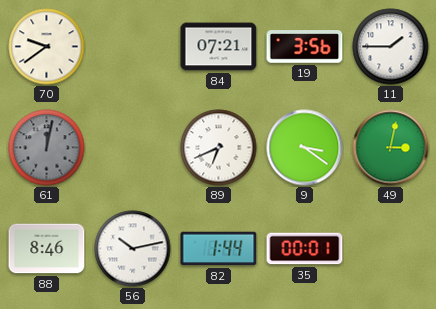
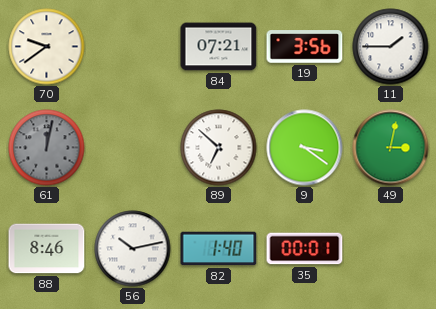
89: 6:41 -> 6:52
82: 1:44 -> 1:40
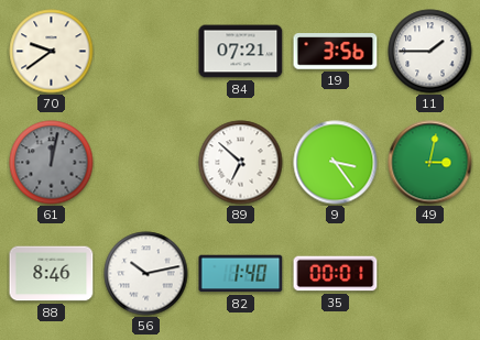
9: 3:21 -> 3:24
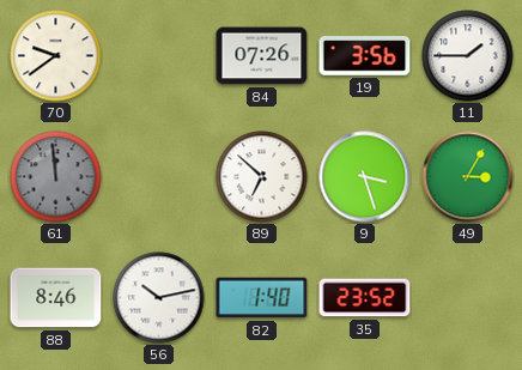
84: 07:21 -> 07:26
61: 12:02 -> 11:59
9: 3:24 -> 3:27
49: 3:02 -> 3:05
35: 00:01 -> 23:52
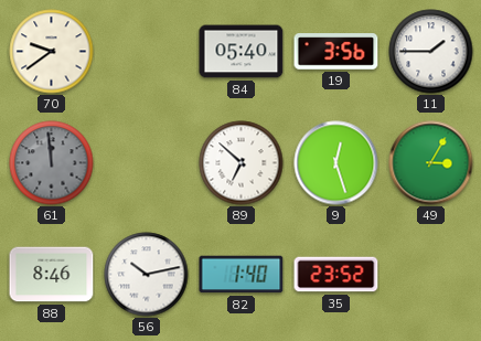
84: 07:26 -> 05:40
9: 3:27 -> 12:27
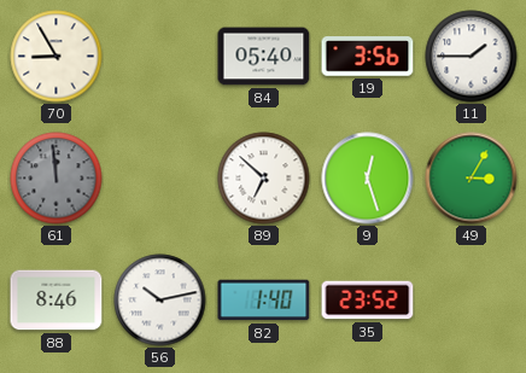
70: 9:39 -> 8:55
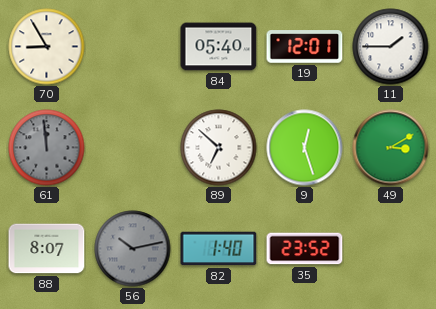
19: 3:56 -> 12:01
49: 3:05 -> 3:10
88: 8:46 -> 8:07
56 dial: white -> grey
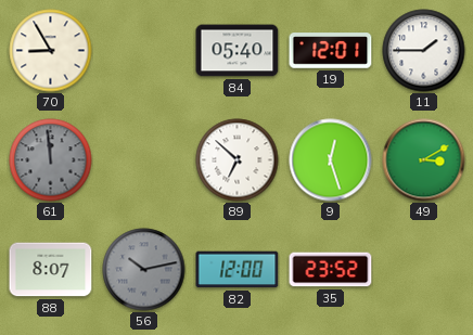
82: 1:40 -> 12:00
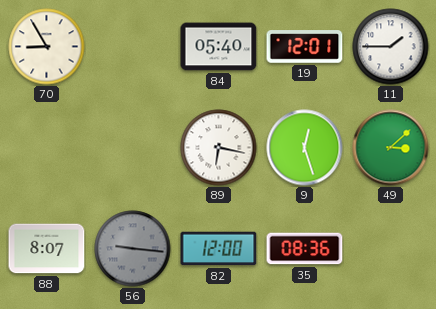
61: 11:59 -> none
89: 6:52 -> 6:17
49: 3:10 -> 3:08
56: 10:13 -> 9:16
35: 23:52 -> 08:36
